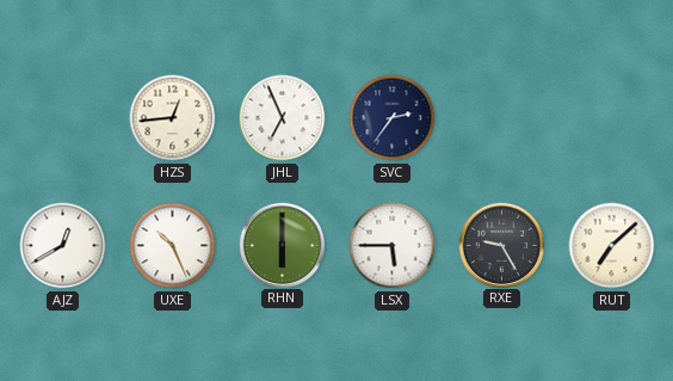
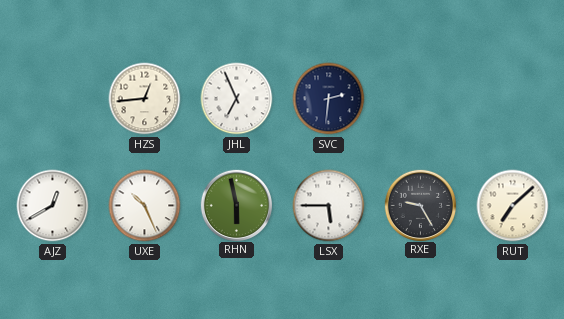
SVC: 2:36 -> 2:31
RHN: 6:00 -> 5:58
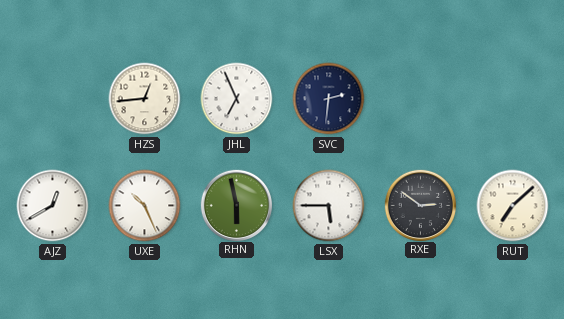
RXE: 9:25 -> 2:51
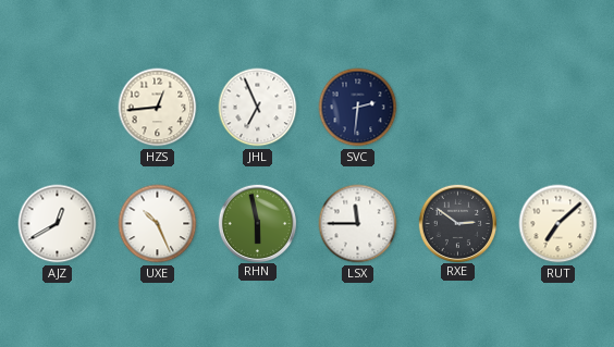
LSX: 5:45 -> 11:45
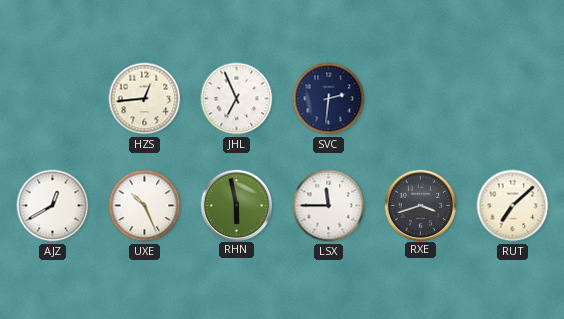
RXE: 2:51 -> 3:42
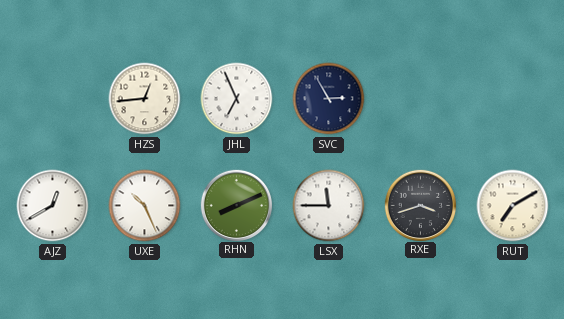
SVC: 2:31 -> 2:55
RHN: 5:58 -> 8:11
RUT: 7:08 -> 7:10
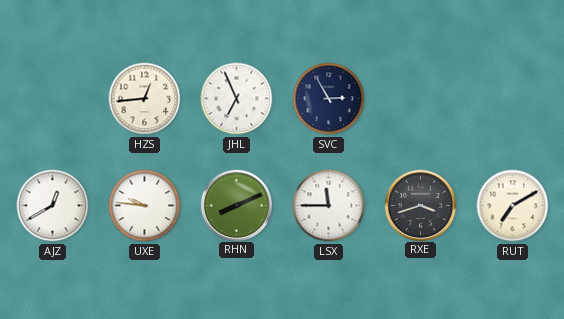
UXE: 10:26 -> 9:46
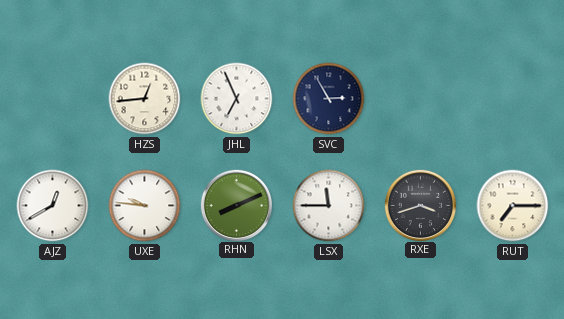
RUT: 7:10 -> 7:15
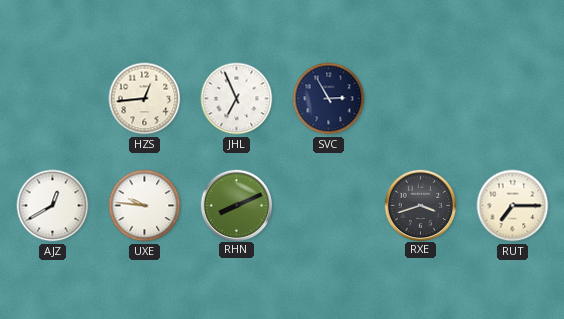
LSX: 11:45 -> none
